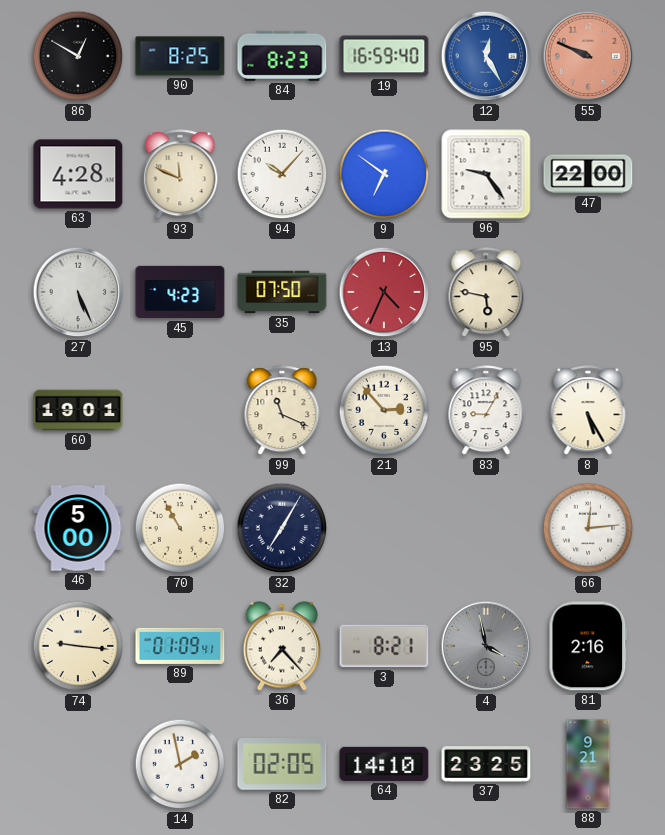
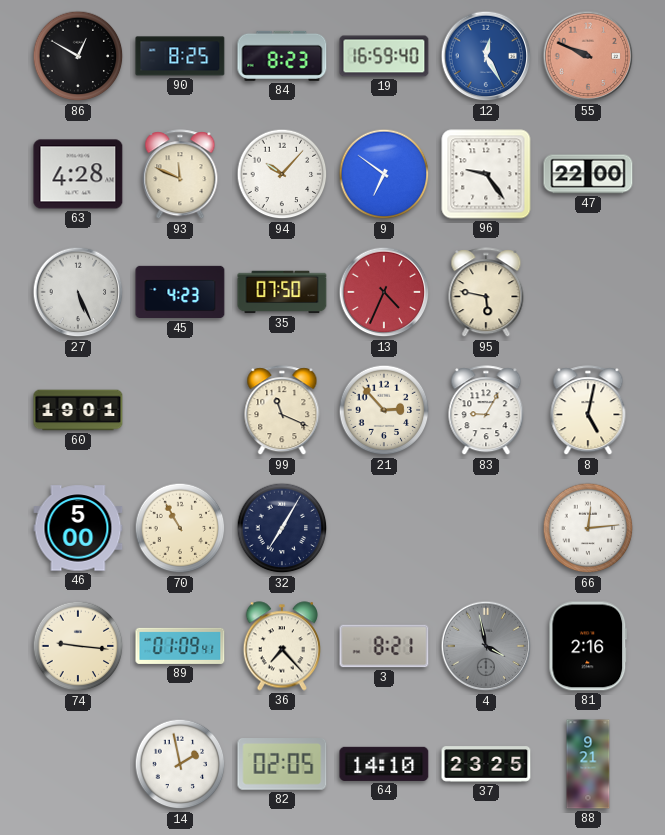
8: 5:25 -> 5:02
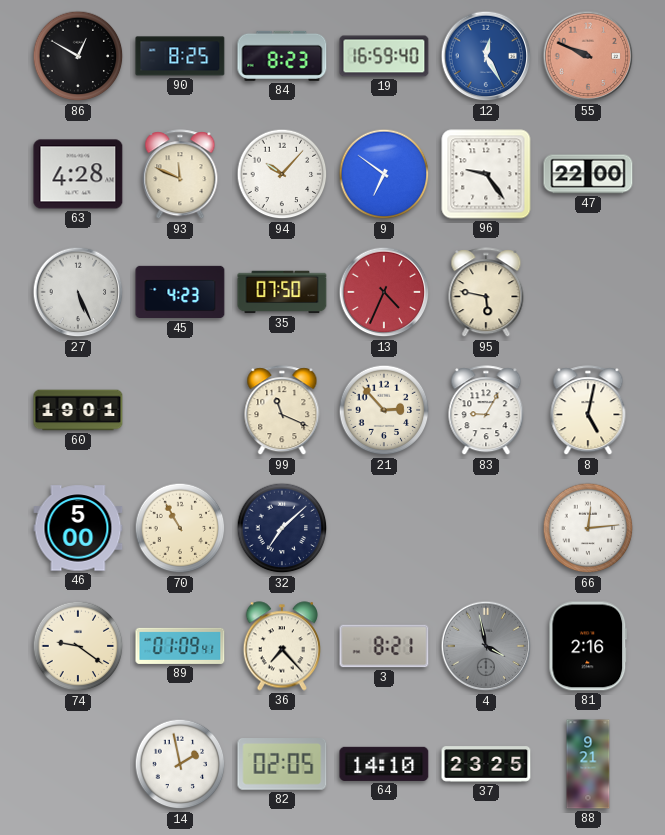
32: 7:05 -> 7:08
74: 9:16 -> 9:21
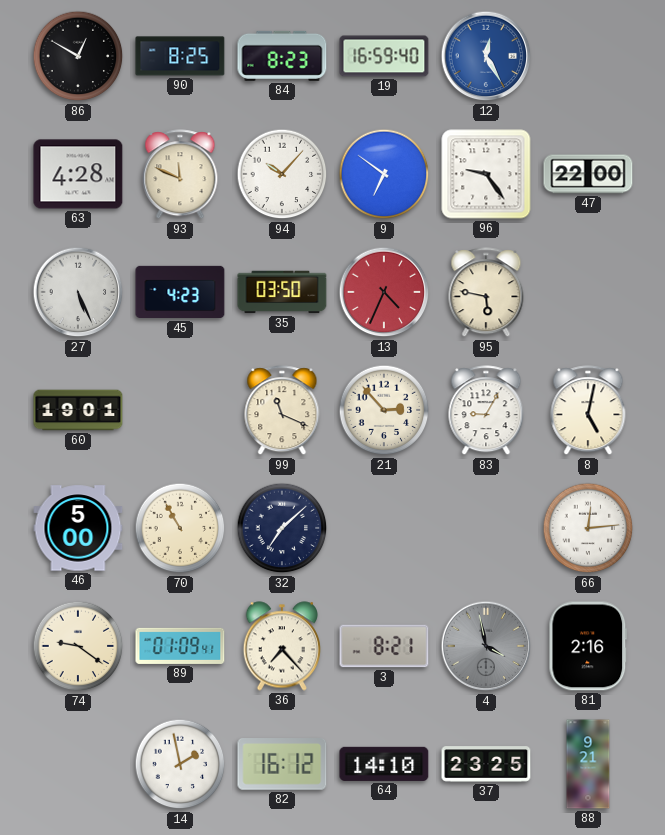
55: 9:49 -> none
35: 07:50 -> 03:50
82: 02:05 -> 16:12
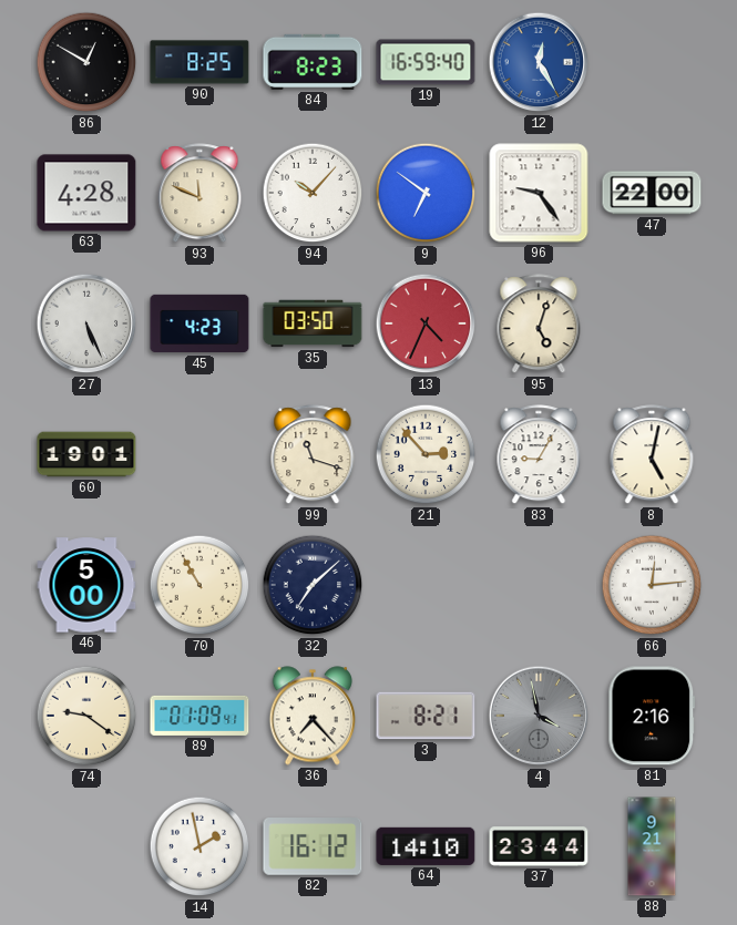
95: 5:47 -> 5:03
99: 11:19 -> 11:18
37: 23:25 -> 23:44
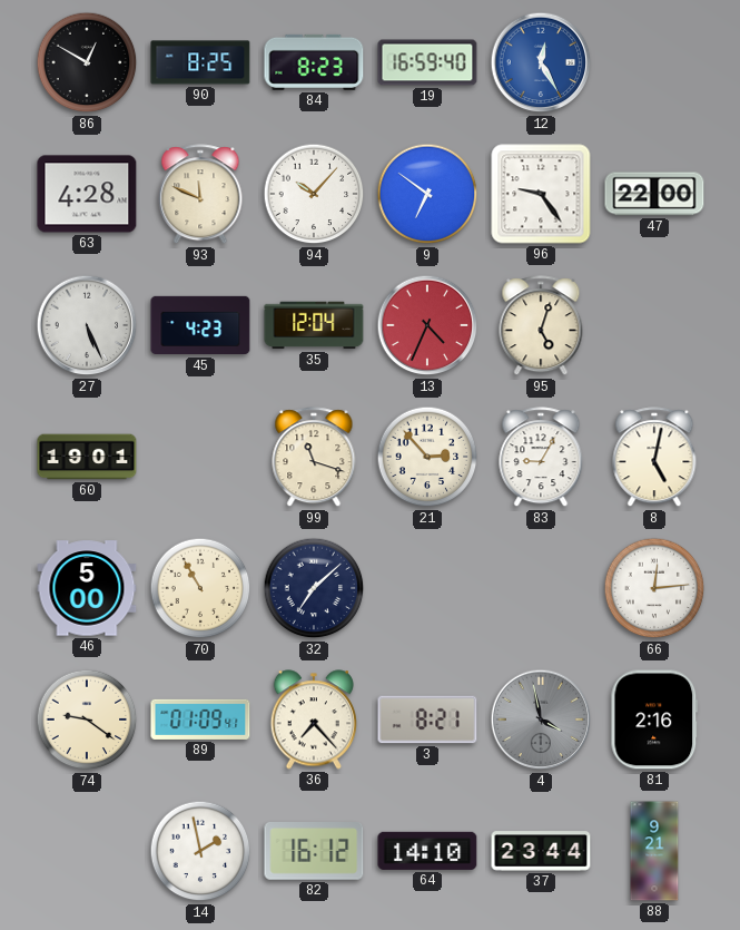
35: 03:50 -> 12:04
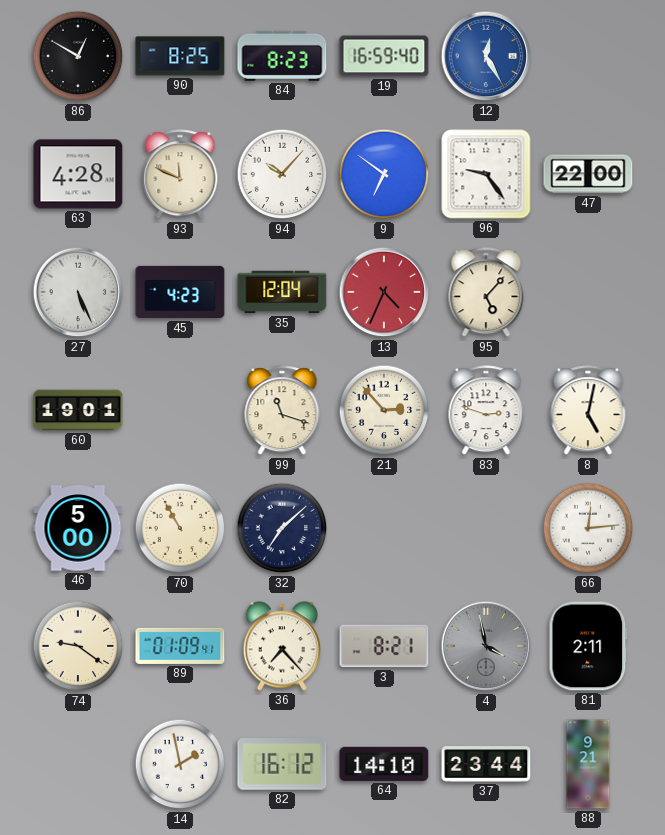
95: 5:03 -> 5:07
83: 9:05 -> 2:48
81: 2:16 -> 2:11
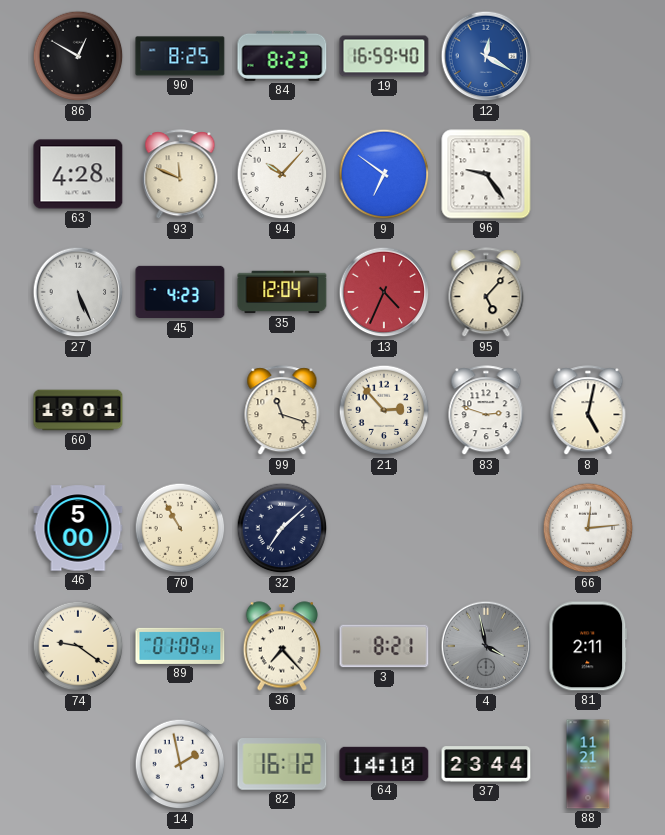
12: 12:25 -> 12:20
47: 22:00 -> none
88: 9:21 -> 11:21
